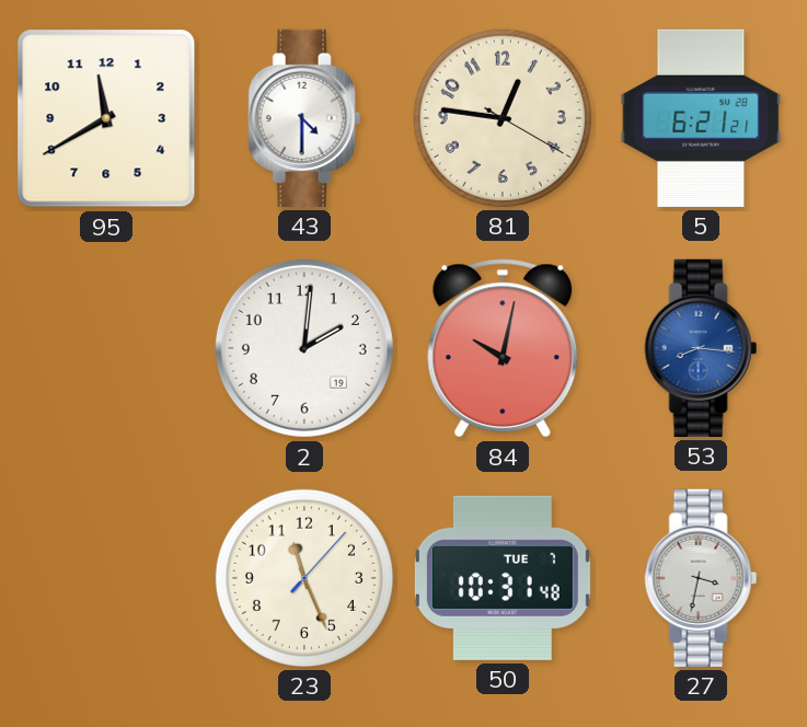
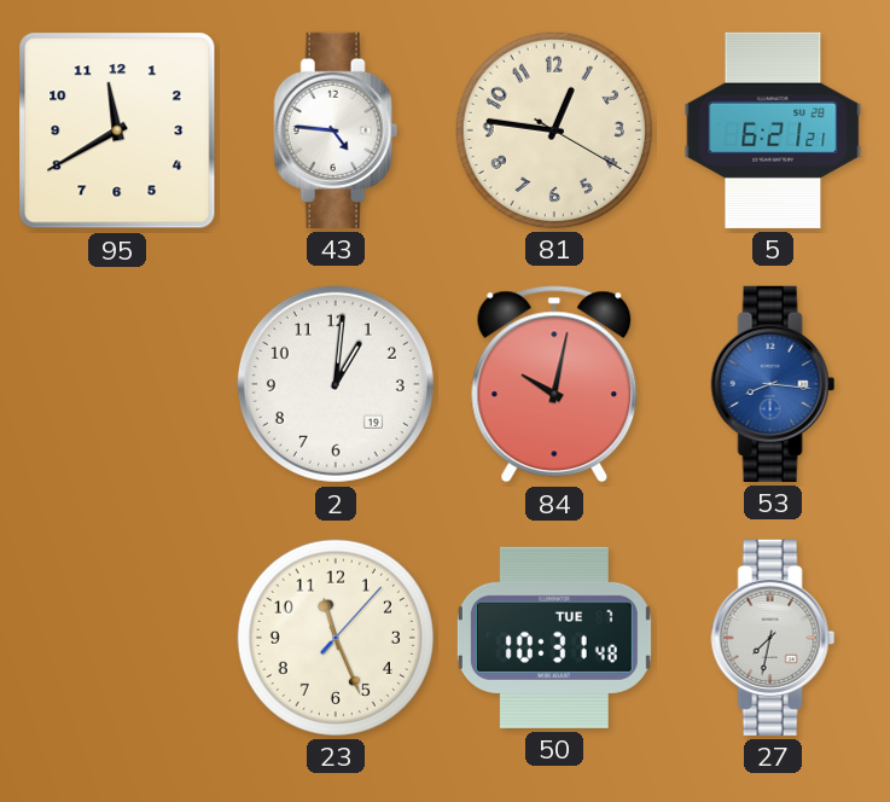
43: 4:30 -> 4:46
2: 2:01 -> 1:01
27: 3:32 -> 7:32
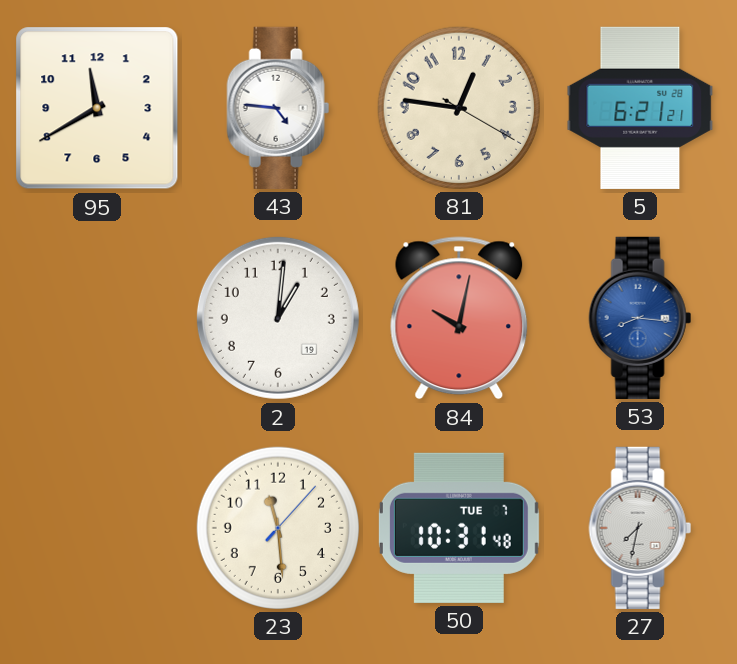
23: 11:26 -> 11:29
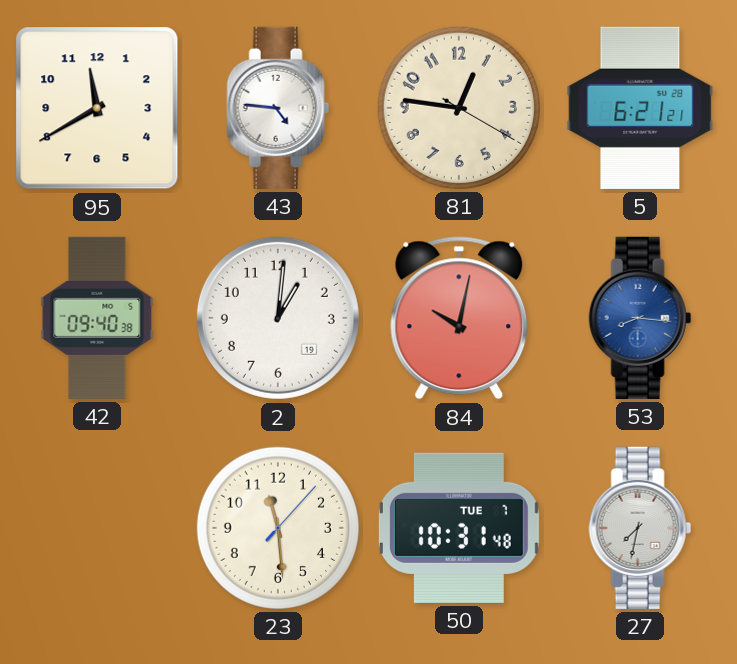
42: none -> 09:40
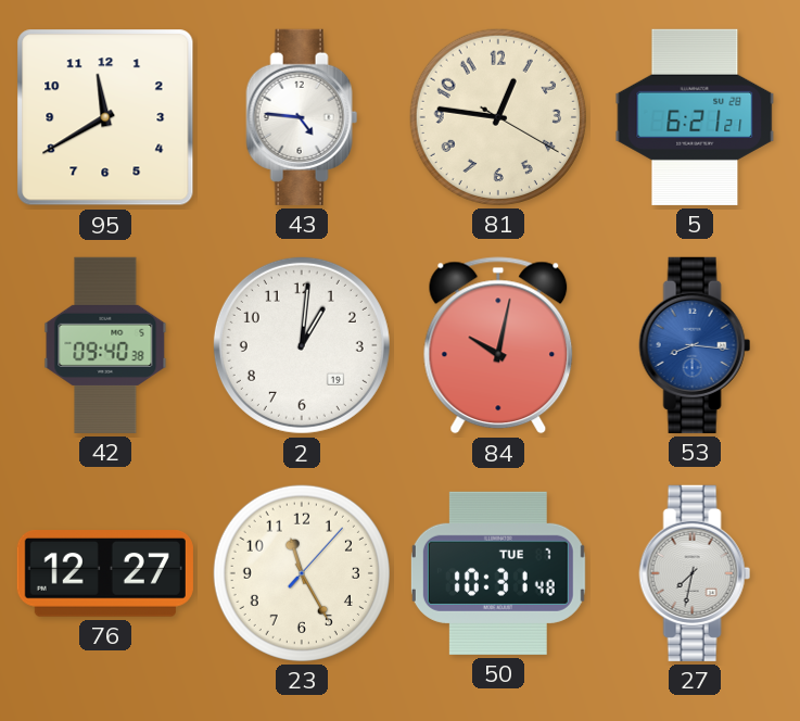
76: none -> 12:27
23: 11:29 -> 11:25
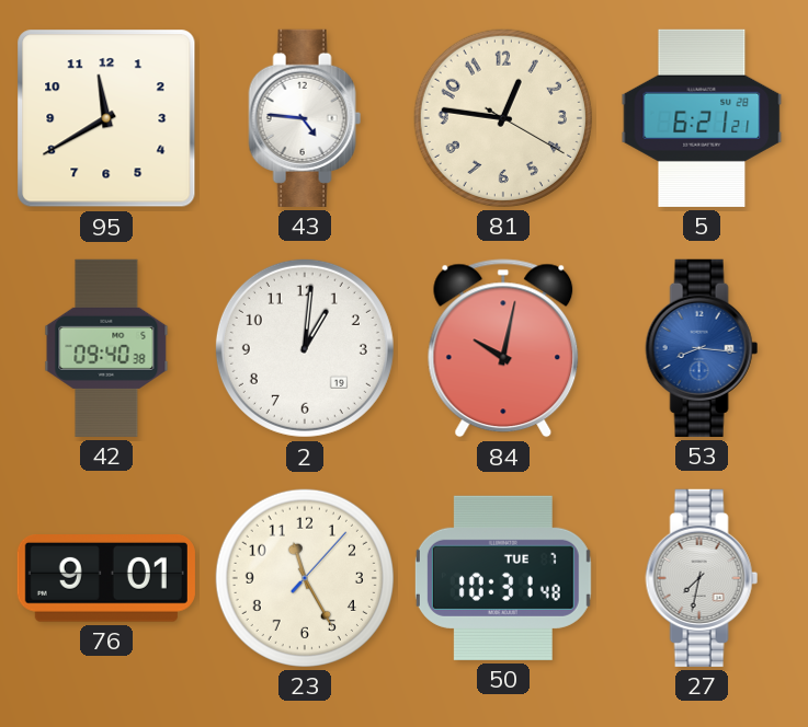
76: 12:27 -> 9:01
